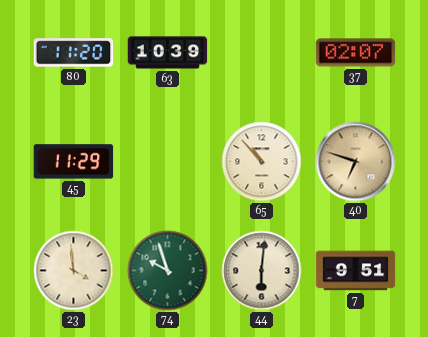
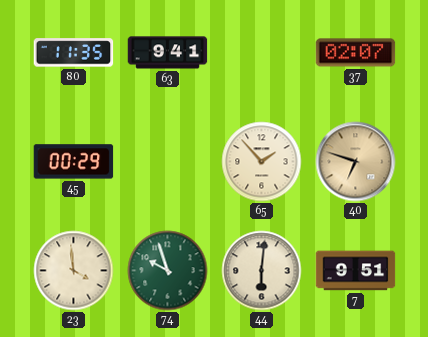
80: 11:20 -> 11:35
63: 10:39 -> 9:41
45: 11:29 -> 00:29
65: 10:53 -> 1:53
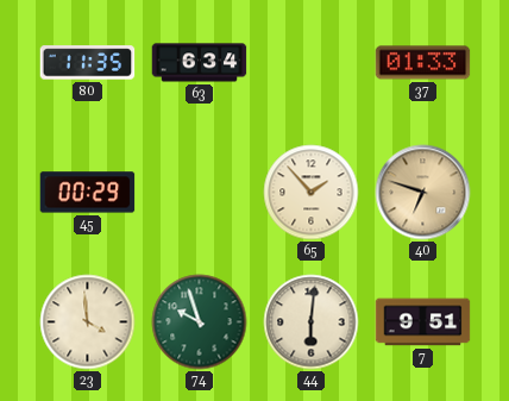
63: 9:41 -> 6:34
37: 02:07 -> 01:33
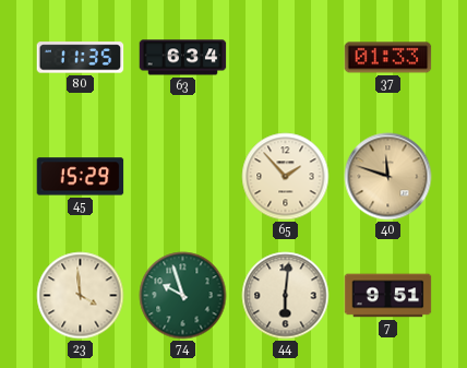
45: 00:29 -> 15:29
40: 6:48 -> 11:48
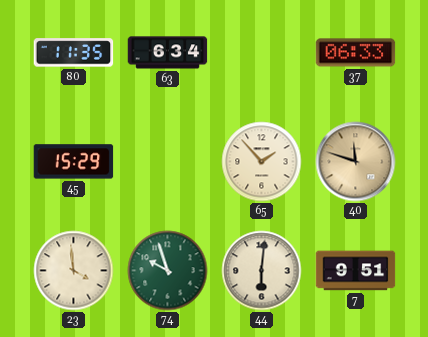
37: 01:33 -> 06:33
